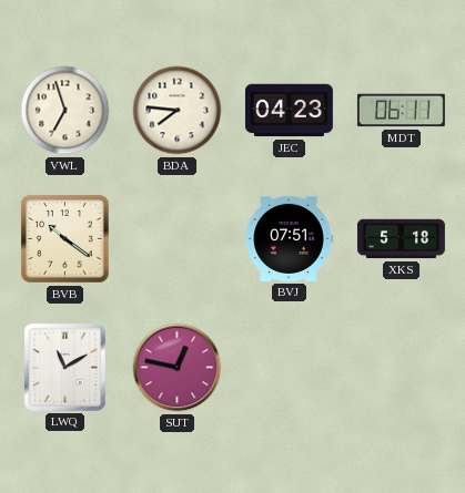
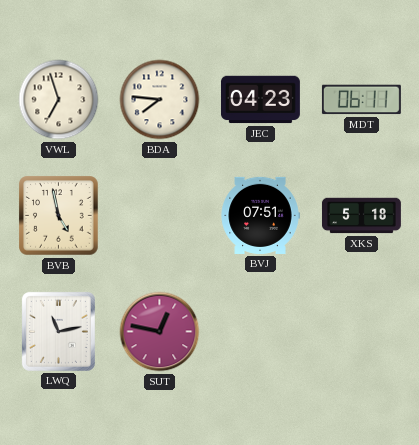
BVB: 10:21 -> 4:58
LWQ: 11:10 -> 11:13
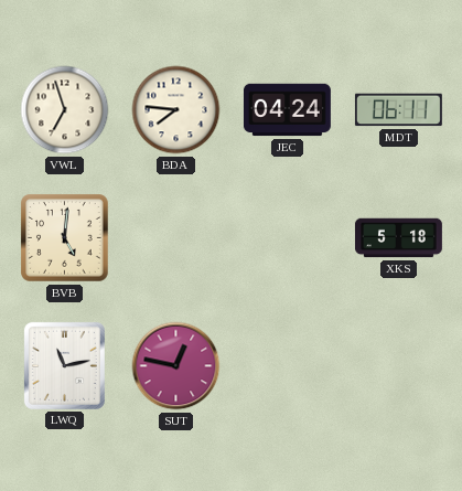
JEC: 04:23 -> 04:24
BVB: 4:58 -> 5:01
BVJ: 07:51 -> none
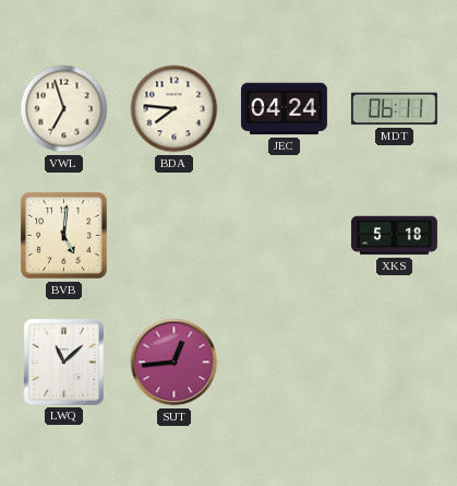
LWQ: 11:13 -> 11:08
SUT: 12:47 -> 12:44
